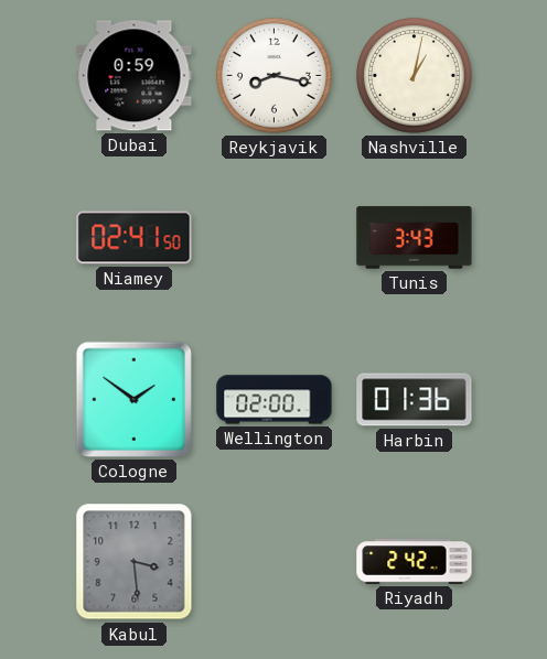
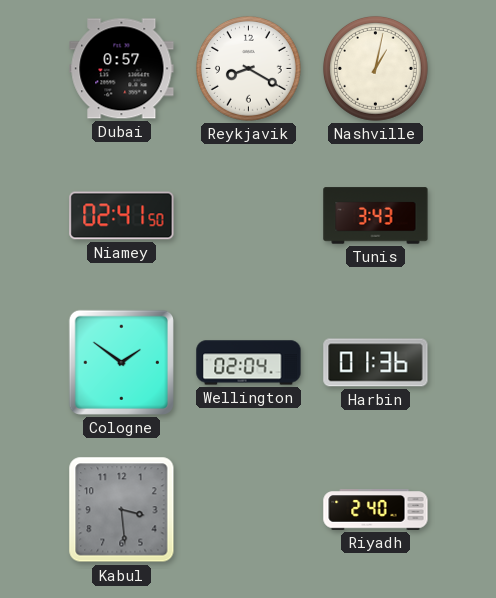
Dubai: 0:59 -> 0:57
Reykjavik: 8:17 -> 8:20
Wellington: 02:00 -> 02:04
Riyadh: 2:42 -> 2:40
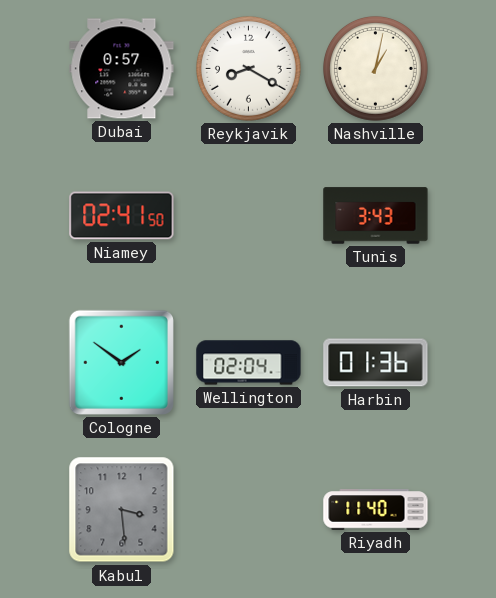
Riyadh: 2:40 -> 11:40
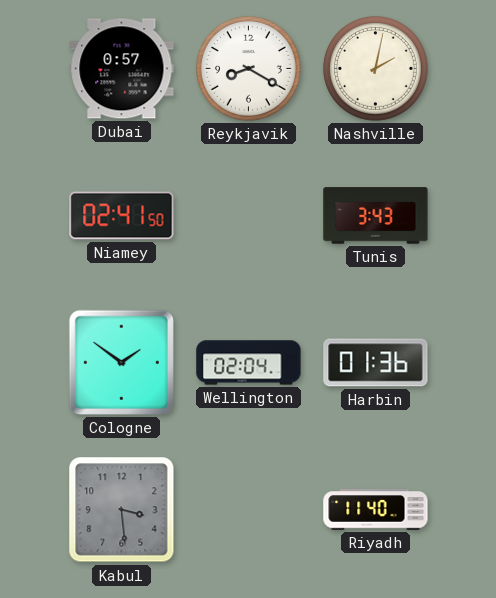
Nashville: 1:02 -> 2:02
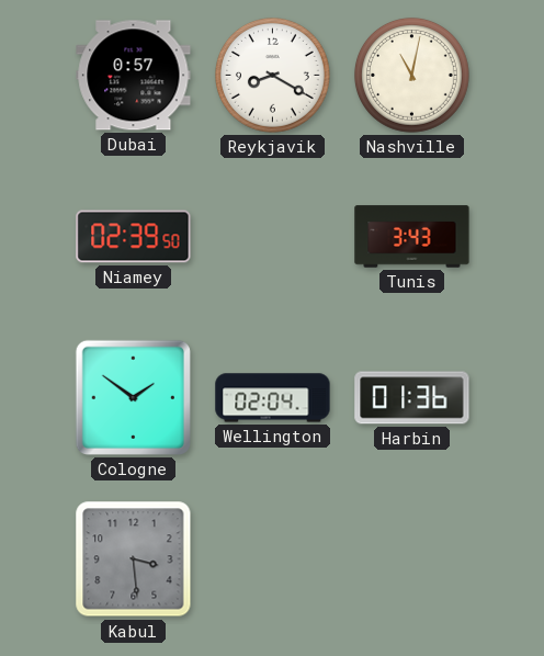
Nashville: 2:02 -> 11:02
Niamey: 02:41 -> 02:39
Riyadh: 11:40 -> none
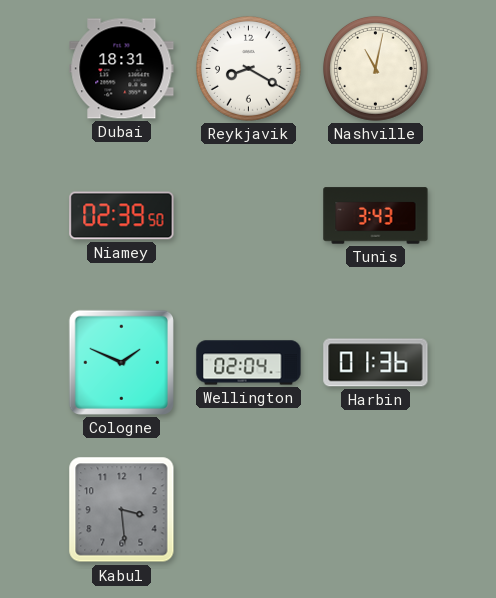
Dubai: 0:57 -> 18:31
Cologne: 1:51 -> 1:49
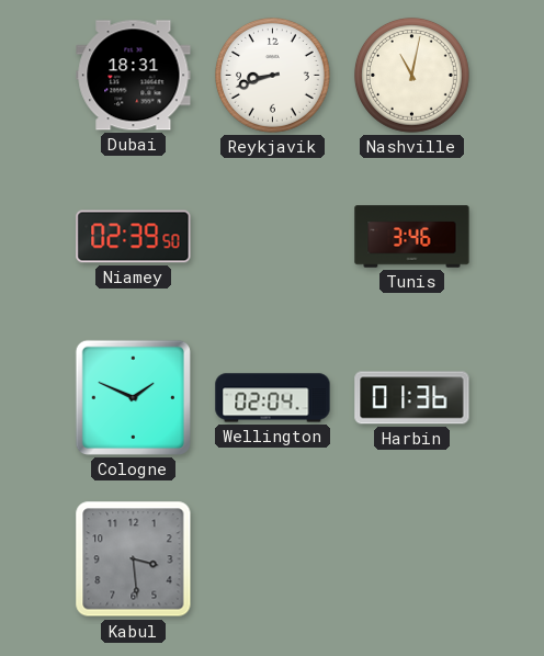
Reykjavik: 8:20 -> 8:42
Tunis: 3:43 -> 3:46
